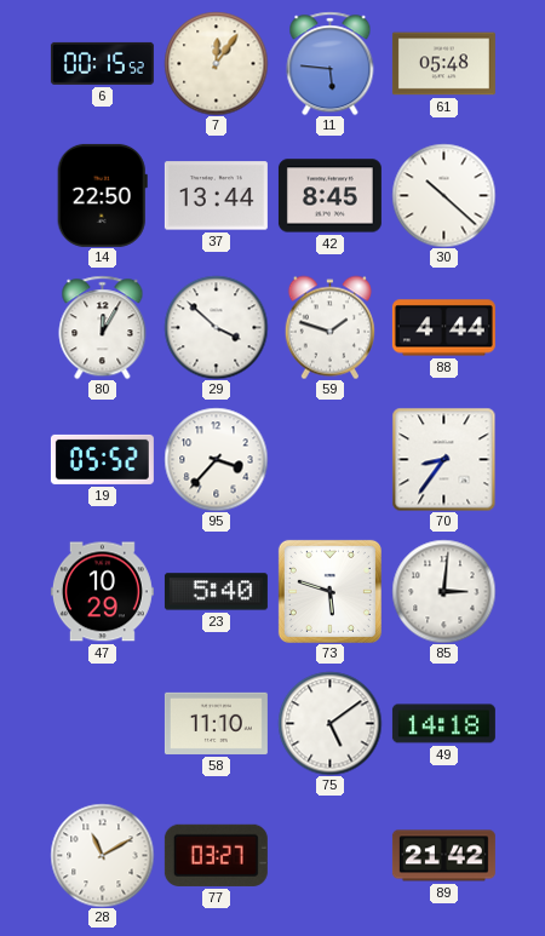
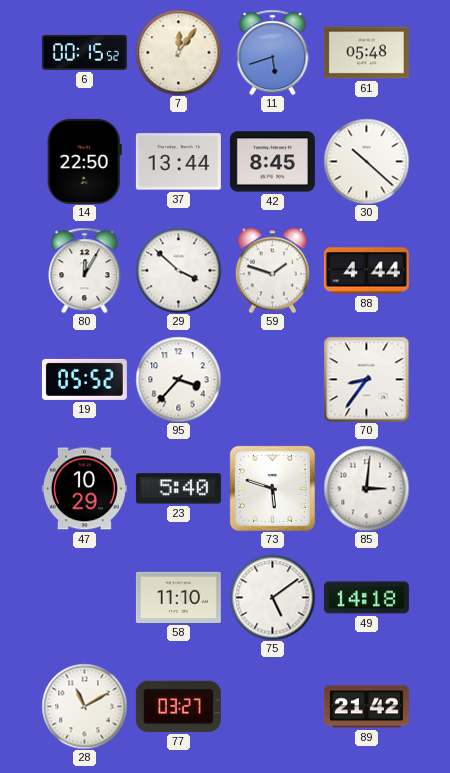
11: 5:46 -> 5:42
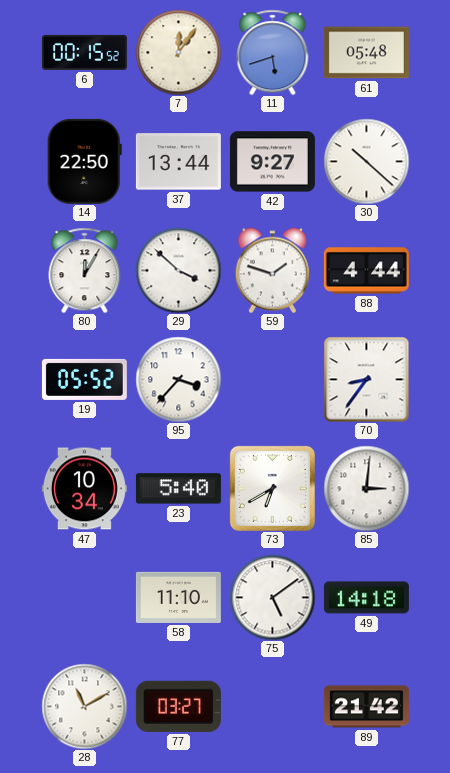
42: 8:45 -> 9:27
47: 10:29 -> 10:34
73: 5:48 -> 6:40
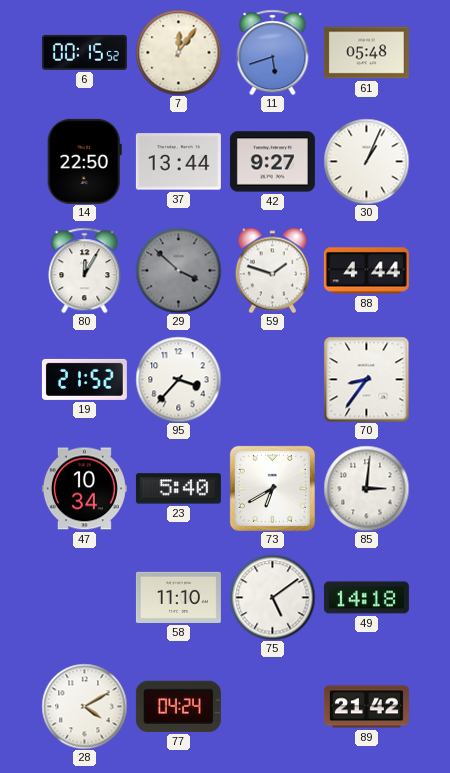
30: 10:22 -> 1:04
29 dial: white -> grey
19: 05:52 -> 21:52
28: 11:10 -> 4:10
77: 03:27 -> 04:24
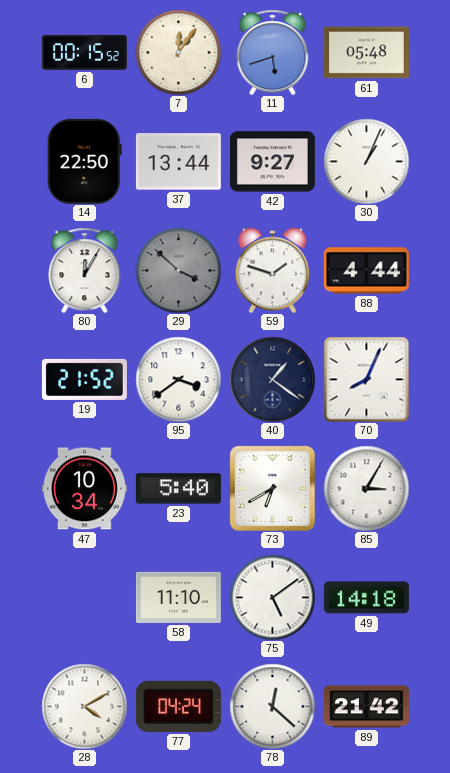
95: 3:37 -> 3:39
40: none -> 1:21
70: 8:36 -> 8:04
85: 3:01 -> 3:05
78: none -> 12:22
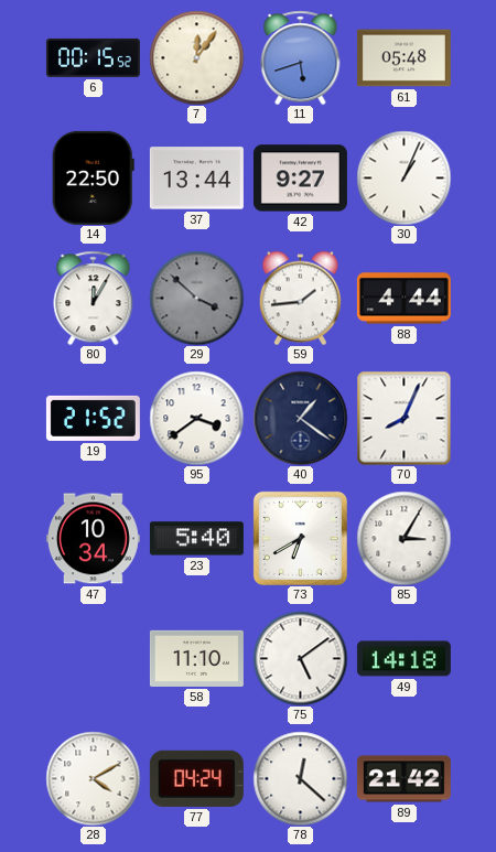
59: 1:48 -> 1:44
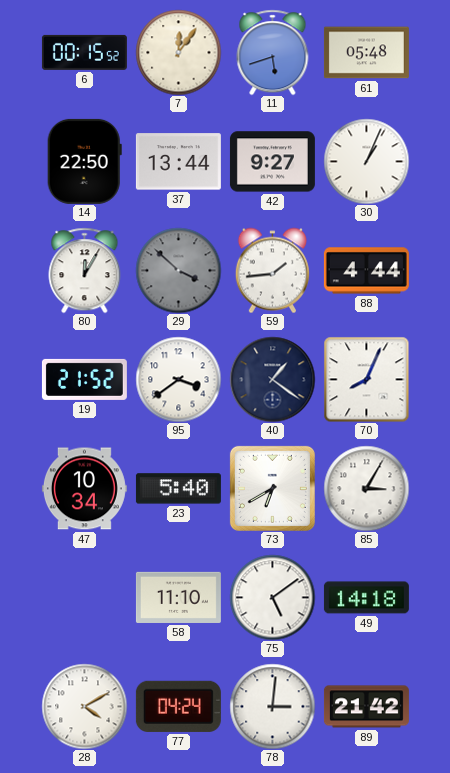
78: 12:22 -> 3:01
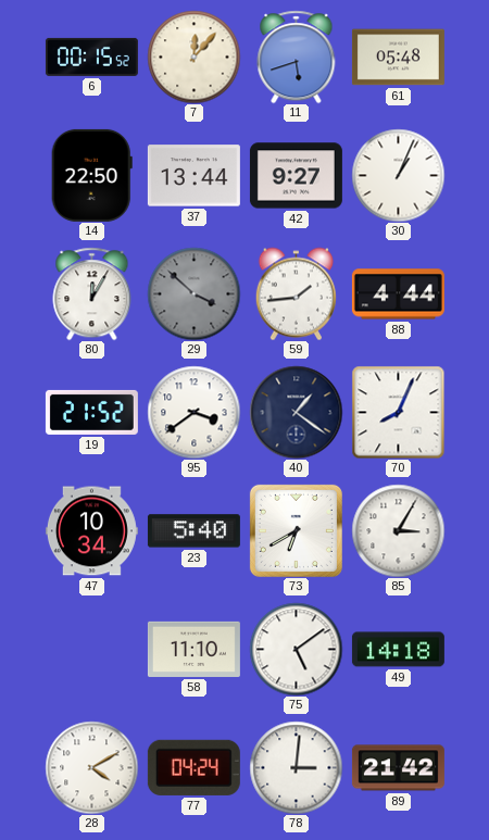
7: 12:06 -> 12:07
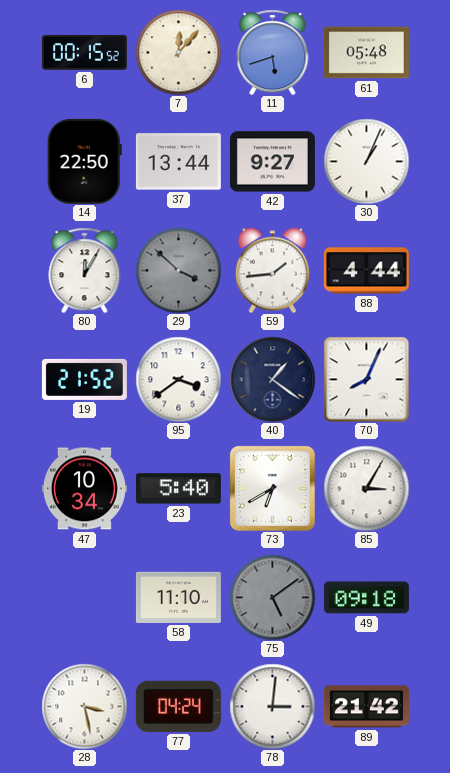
75 dial: white -> grey
49: 14:18 -> 09:18
28: 4:10 -> 3:28
